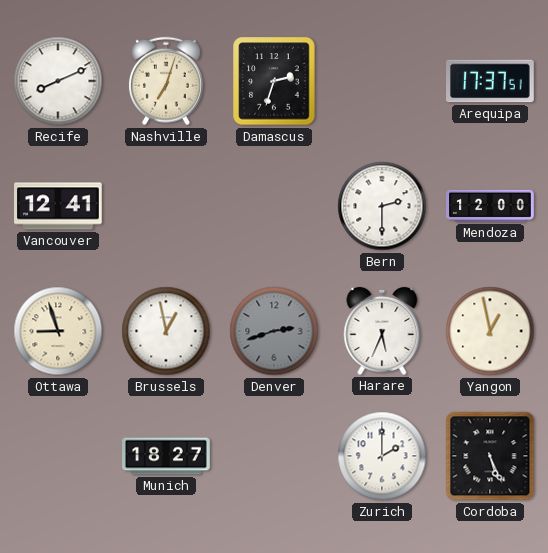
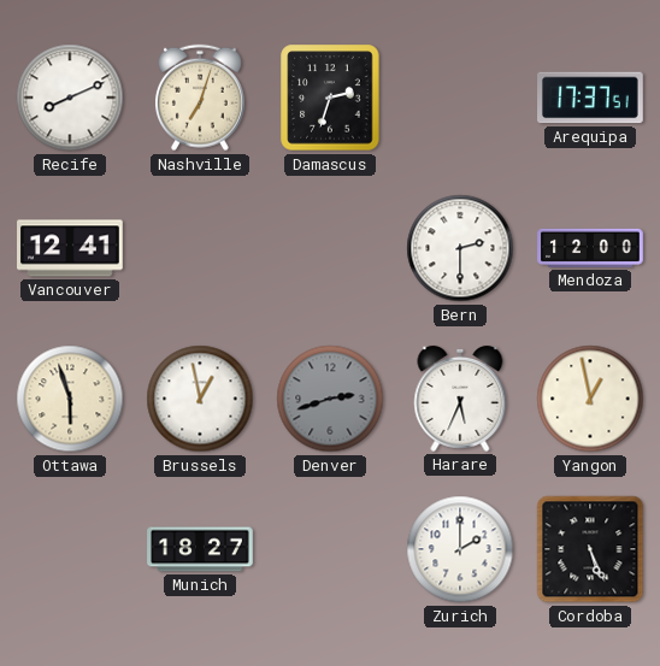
Ottawa: 8:57 -> 5:57
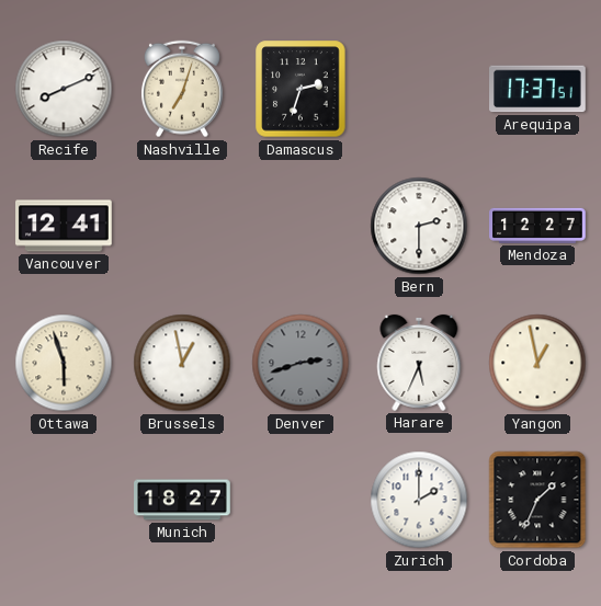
Mendoza: 12:00 -> 12:27
Cordoba: 5:26 -> 1:34
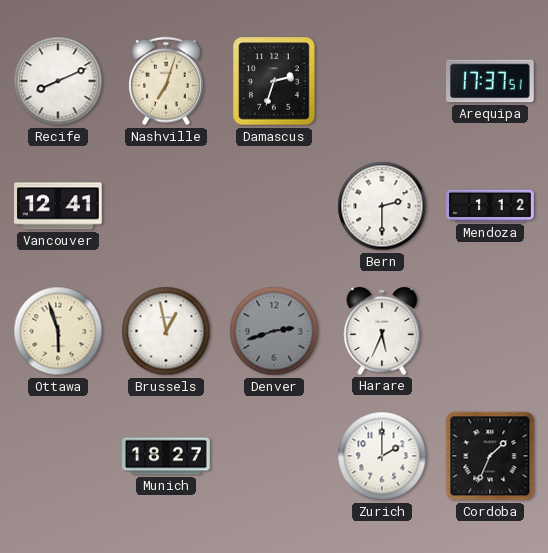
Mendoza: 12:27 -> 1:12
Yangon: 12:58 -> none
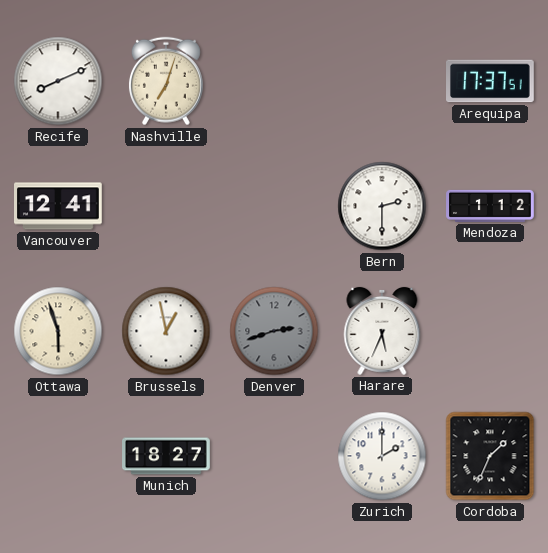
Damascus: 2:33 -> none
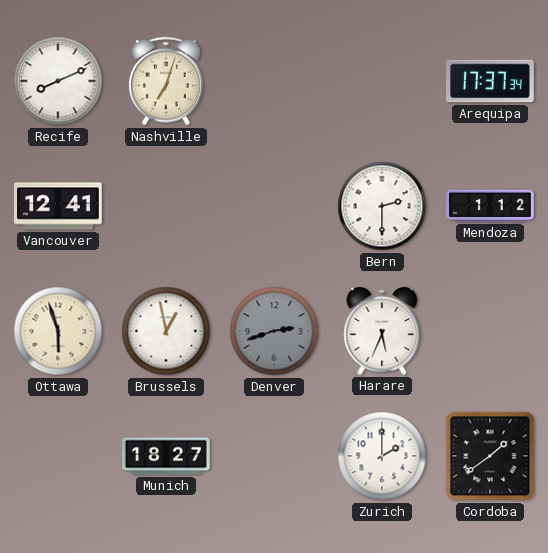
Arequipa: 17:37:51 -> 17:37:34
Cordoba: 1:34 -> 1:39
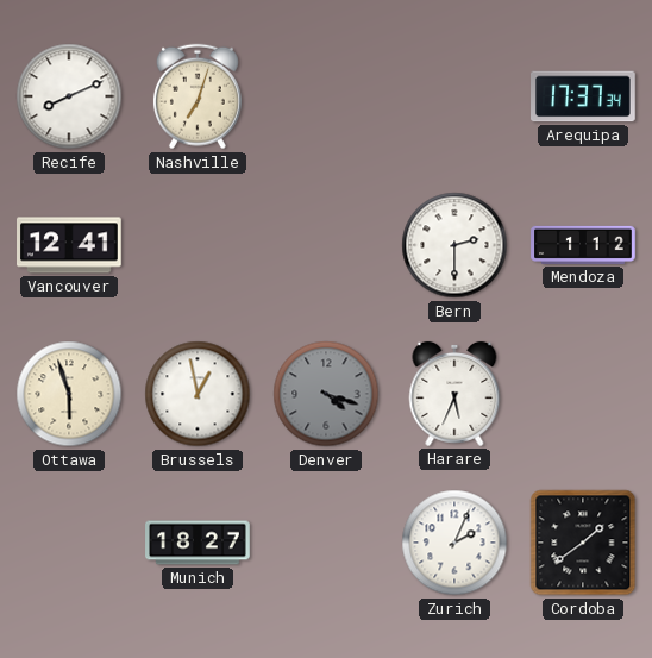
Denver: 2:42 -> 4:18
Zurich: 2:00 -> 2:04
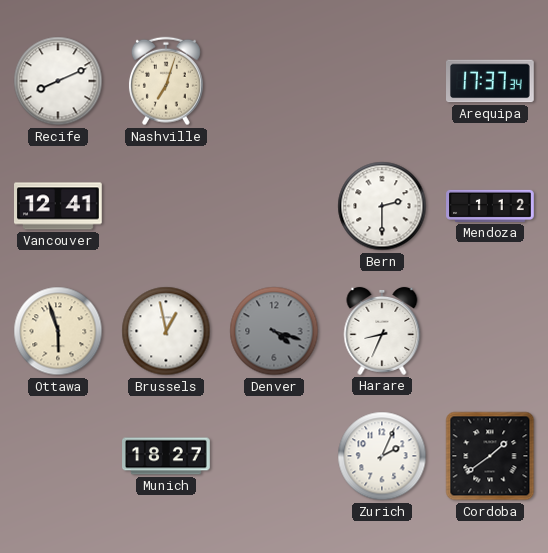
Harare: 5:34 -> 8:34
